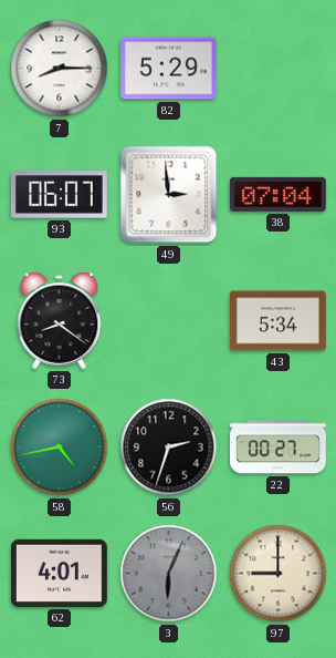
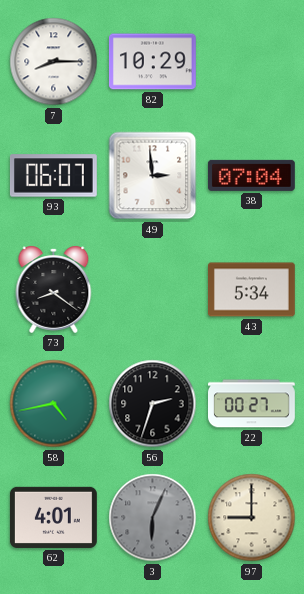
82: 5:29 -> 10:29
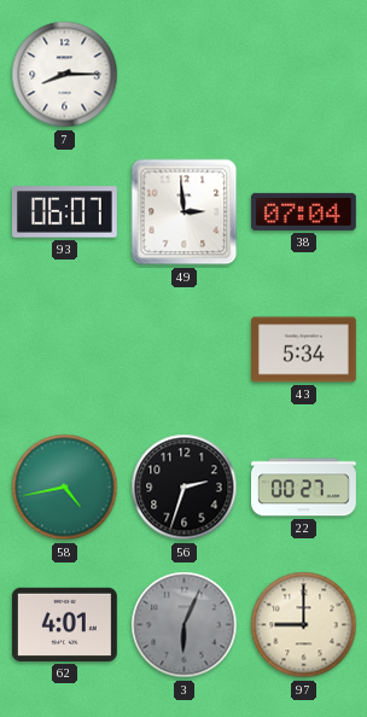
82: 10:29 -> none
73: 8:21 -> none
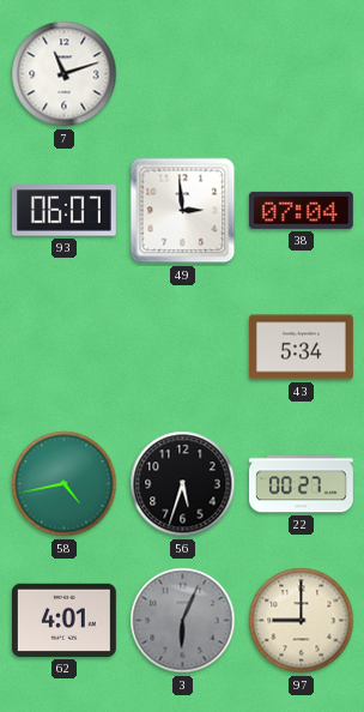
7: 8:15 -> 11:12
56: 2:33 -> 5:33
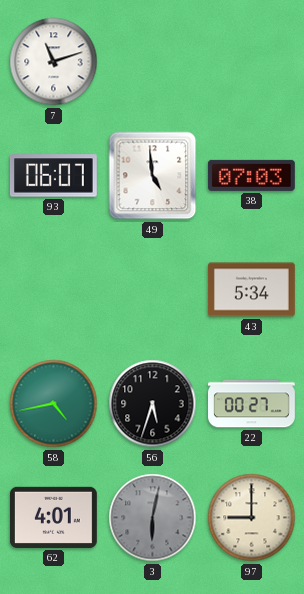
49: 2:59 -> 4:59
38: 07:04 -> 07:03
3: 6:04 -> 6:02
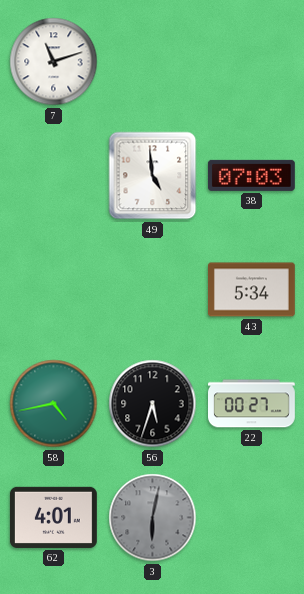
93: 06:07 -> none
97: 9:00 -> none
